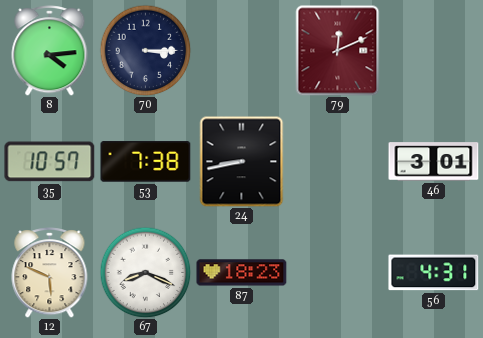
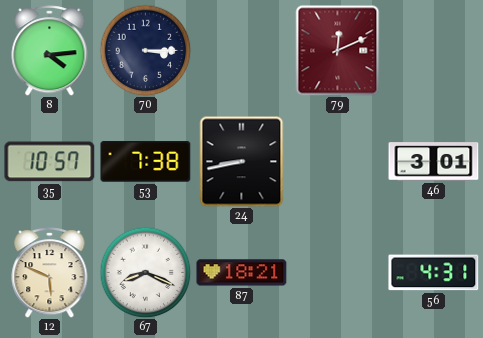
87: 18:23 -> 18:21
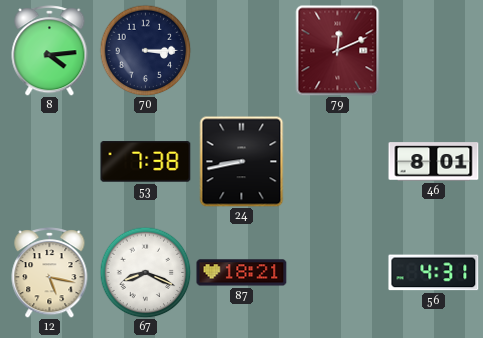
35: 10:57 -> none
46: 3:01 -> 8:01
12: 5:49 -> 5:17
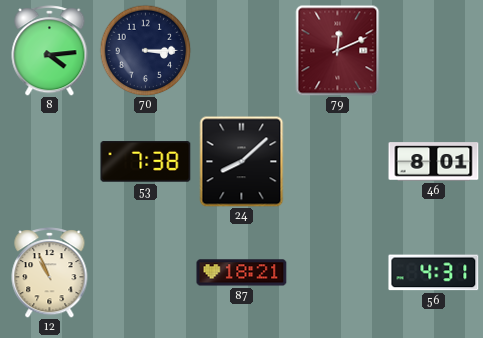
24: 8:43 -> 8:08
12: 5:17 -> 10:56
67: 8:19 -> none
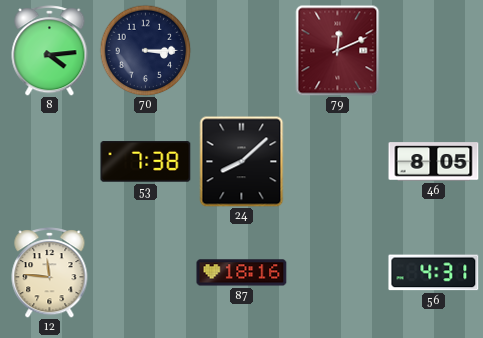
46: 8:01 -> 8:05
12: 10:56 -> 11:46
87: 18:21 -> 18:16
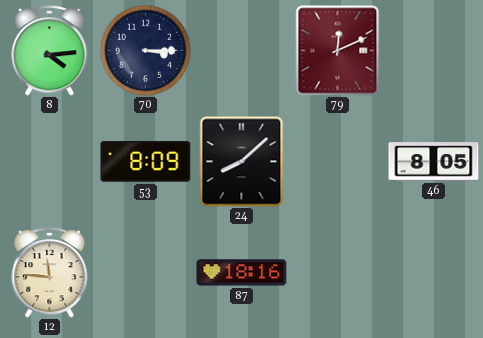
53: 7:38 -> 8:09
56: 4:31 -> none
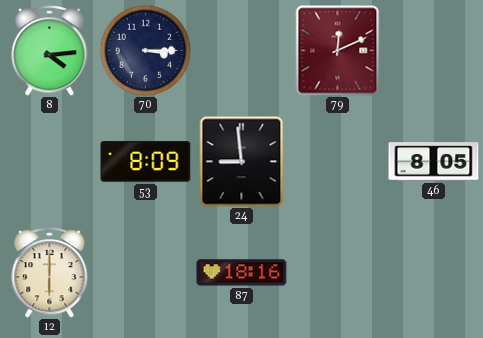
24: 8:08 -> 8:59
12: 11:46 -> 6:00
